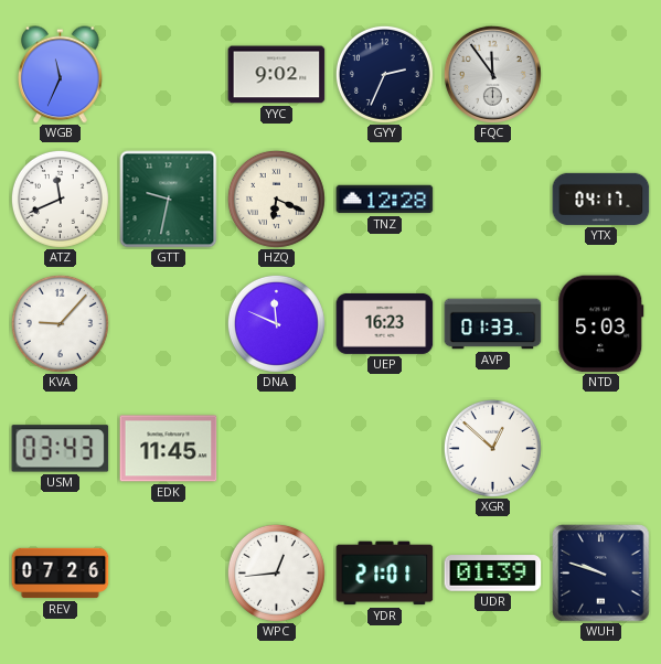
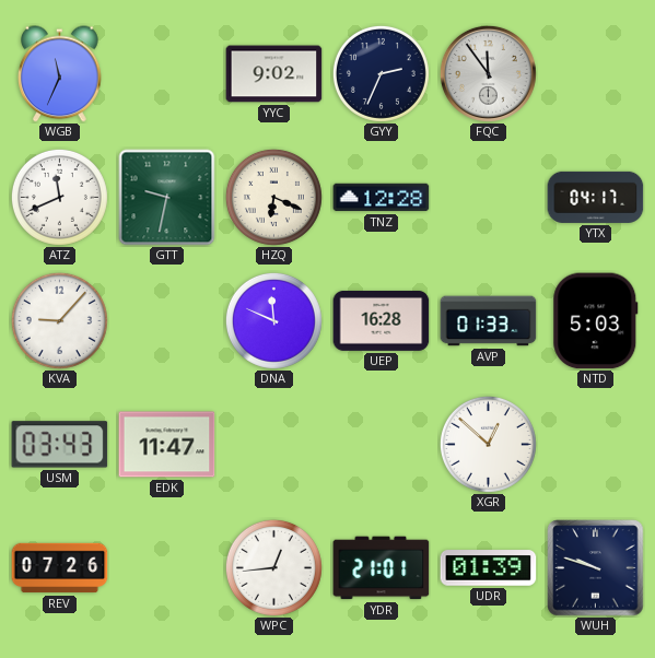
UEP: 16:23 -> 16:28
EDK: 11:45 -> 11:47
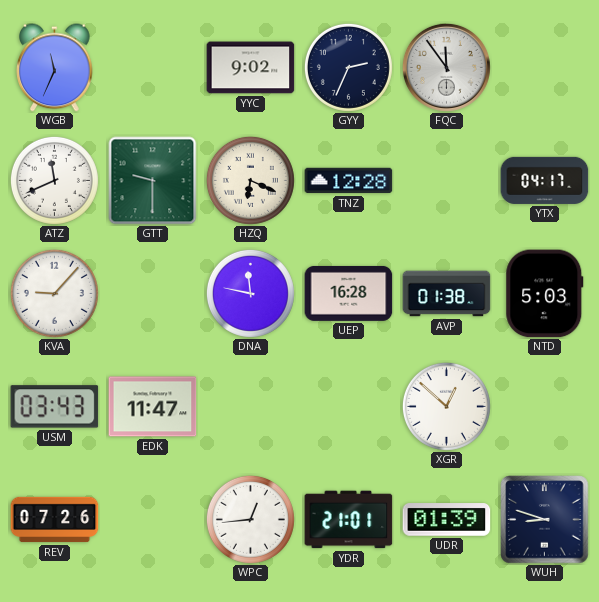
GTT: 9:32 -> 9:30
DNA: 11:49 -> 11:47
AVP: 01:33 -> 01:38
WUH: 9:48 -> 8:48
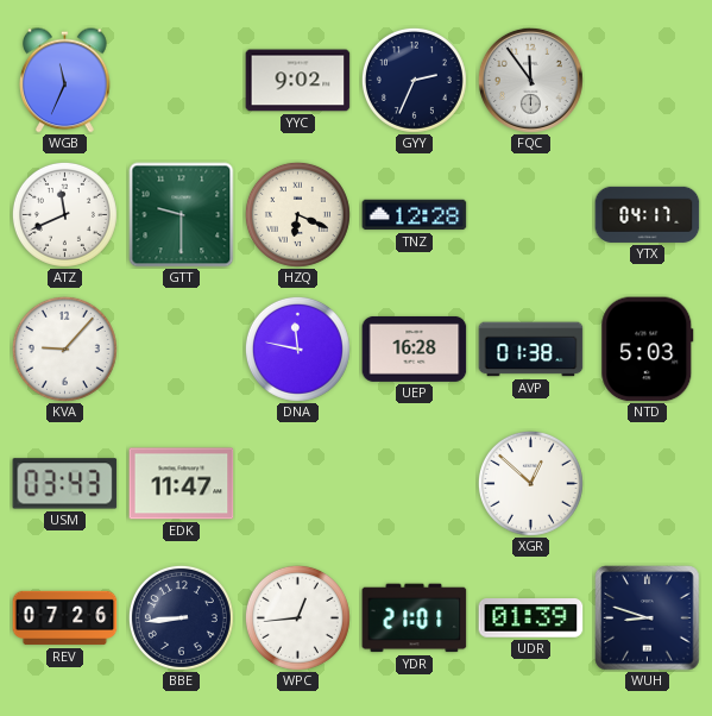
BBE: none -> 8:44
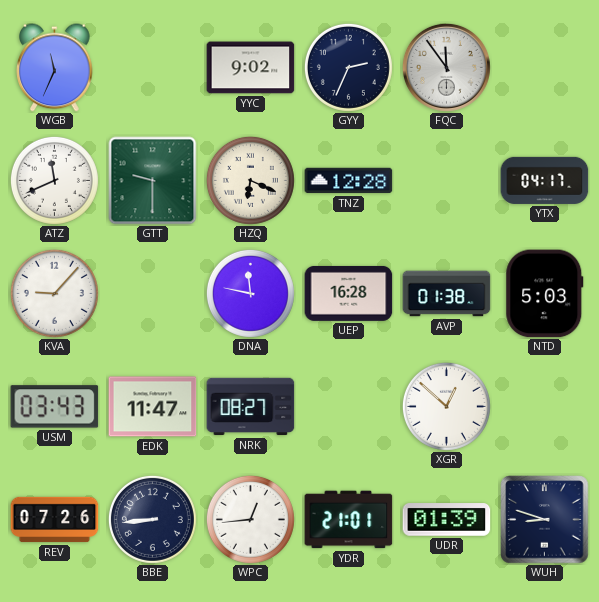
NRK: none -> 08:27
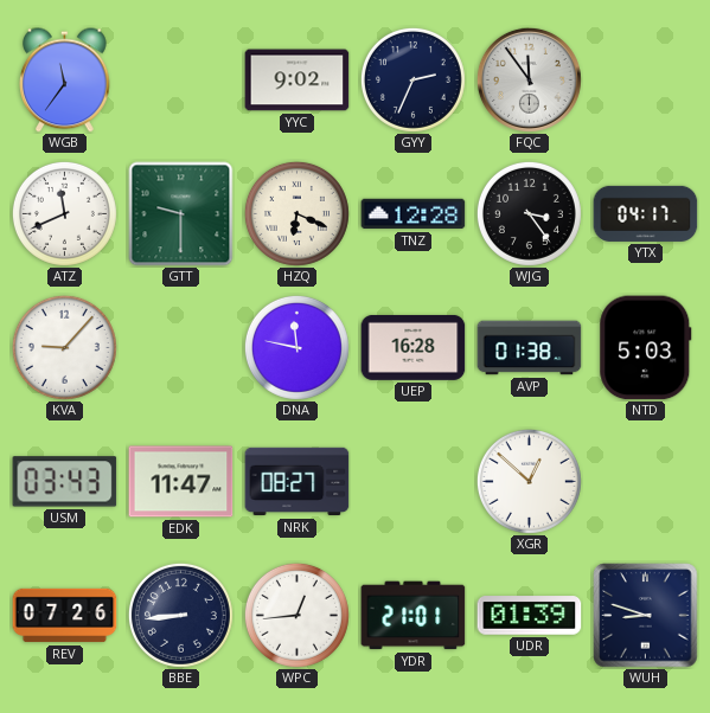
WGB: 11:34 -> 11:36
WJG: none -> 3:24
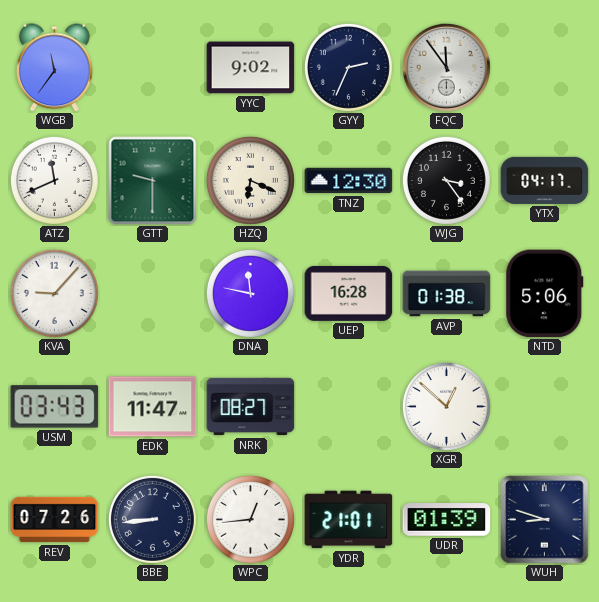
TNZ: 12:28 -> 12:30
NTD: 5:03 -> 5:06
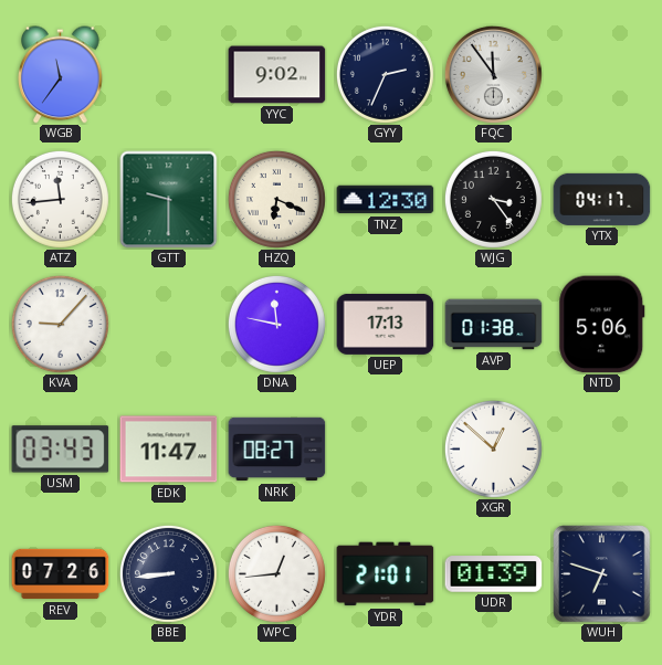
ATZ: 11:41 -> 11:44
UEP: 16:28 -> 17:13
WUH: 8:48 -> 6:48
